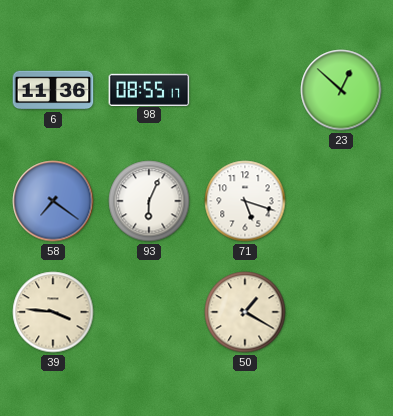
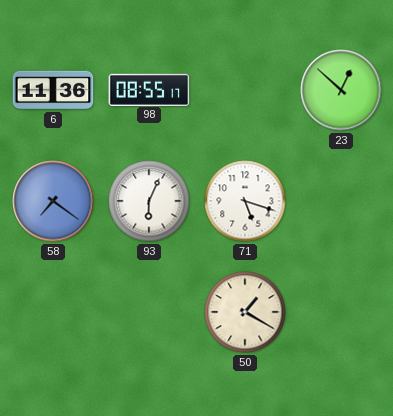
39: 3:46 -> none
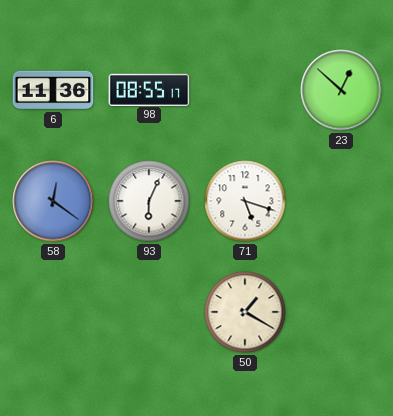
58: 7:21 -> 12:21
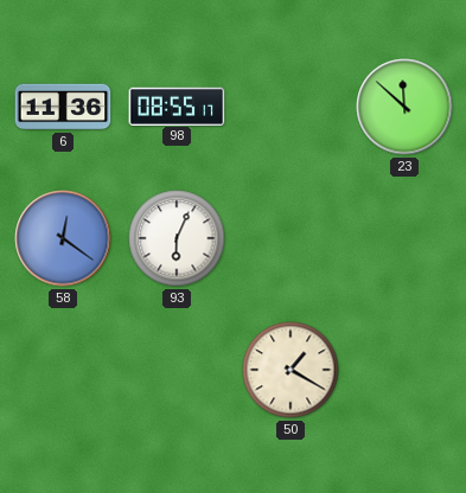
23: 12:52 -> 11:52
71: 5:18 -> none
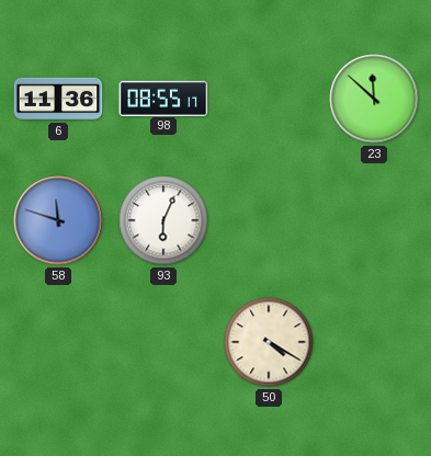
58: 12:21 -> 11:48
50: 1:20 -> 4:20
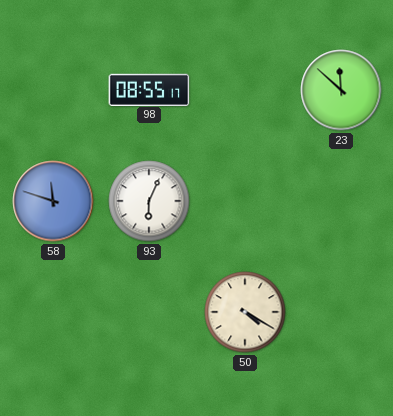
6: 11:36 -> none
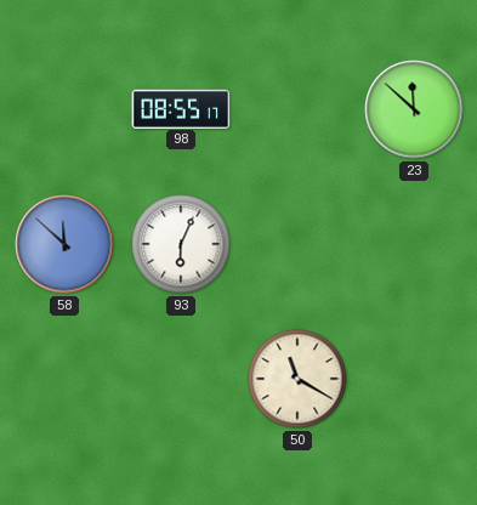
58: 11:48 -> 11:52
50: 4:20 -> 11:20
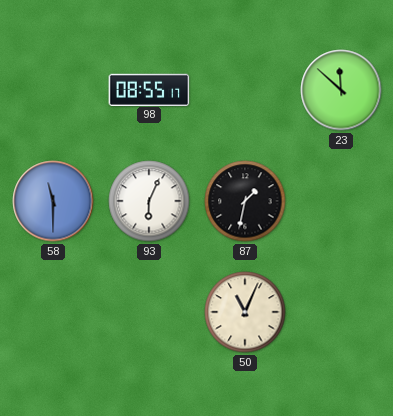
58: 11:52 -> 11:30
87: none -> 1:32
50: 11:20 -> 11:04
